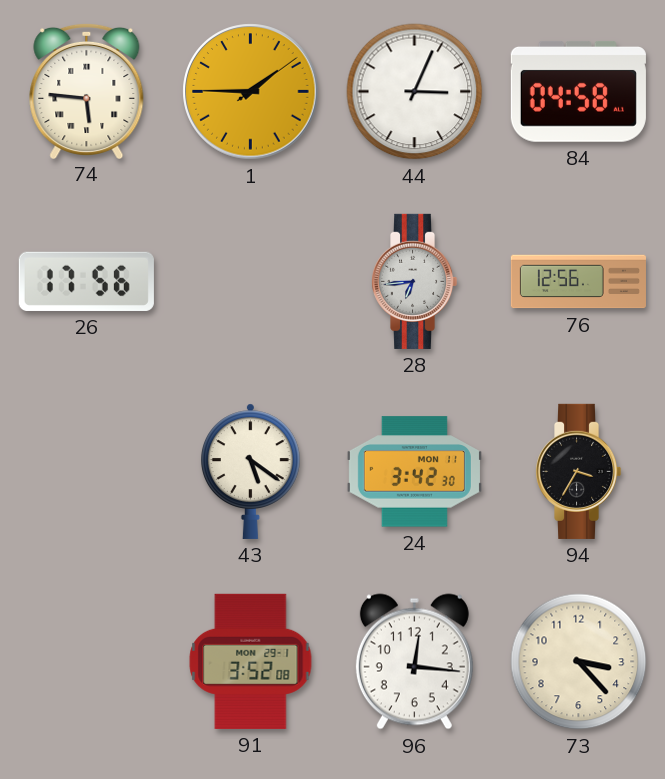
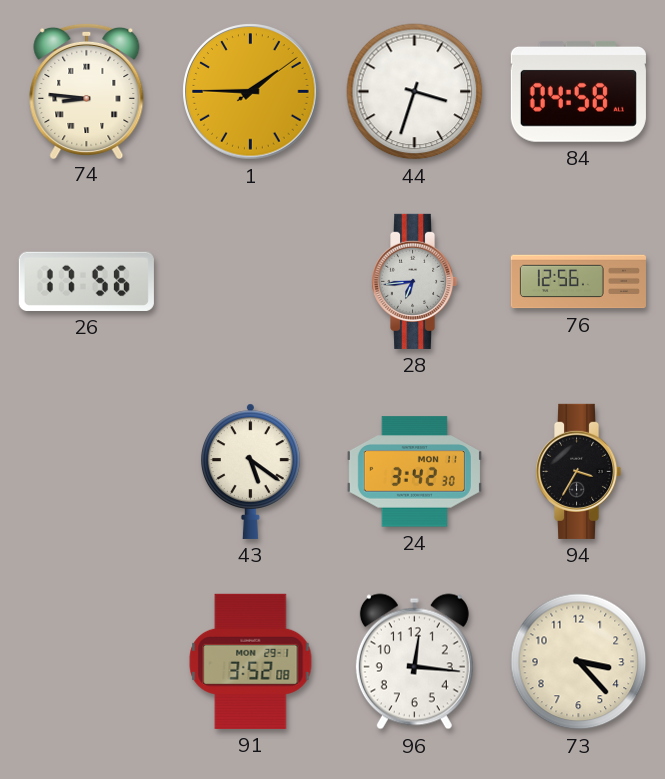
74: 5:46 -> 8:46
44: 3:04 -> 3:33
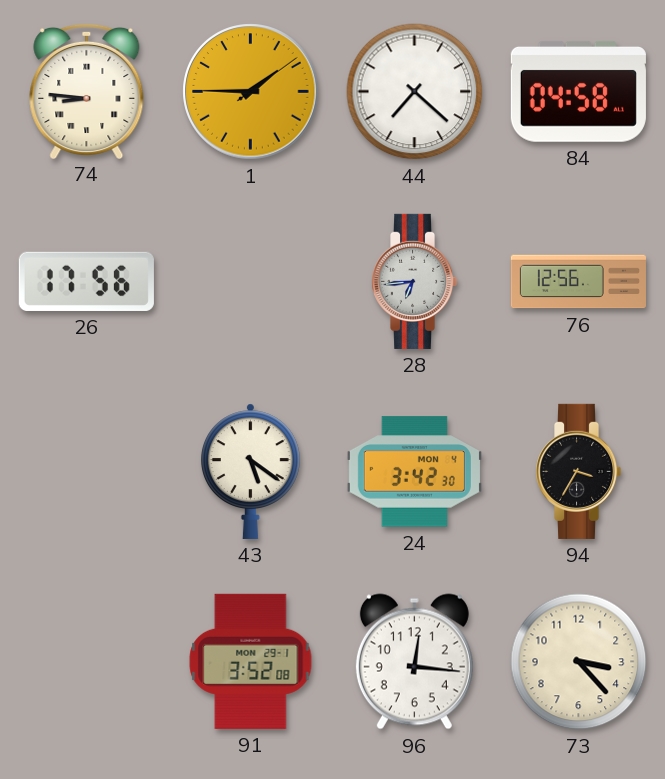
44: 3:33 -> 7:22
24 date: MON 11 -> MON 4
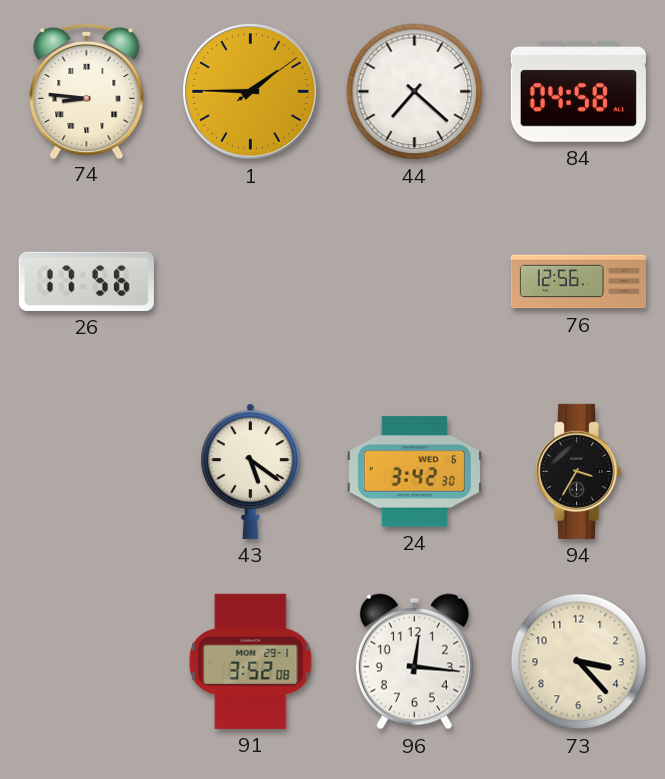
28: 6:44 -> none
24 date: MON 4 -> WED 6
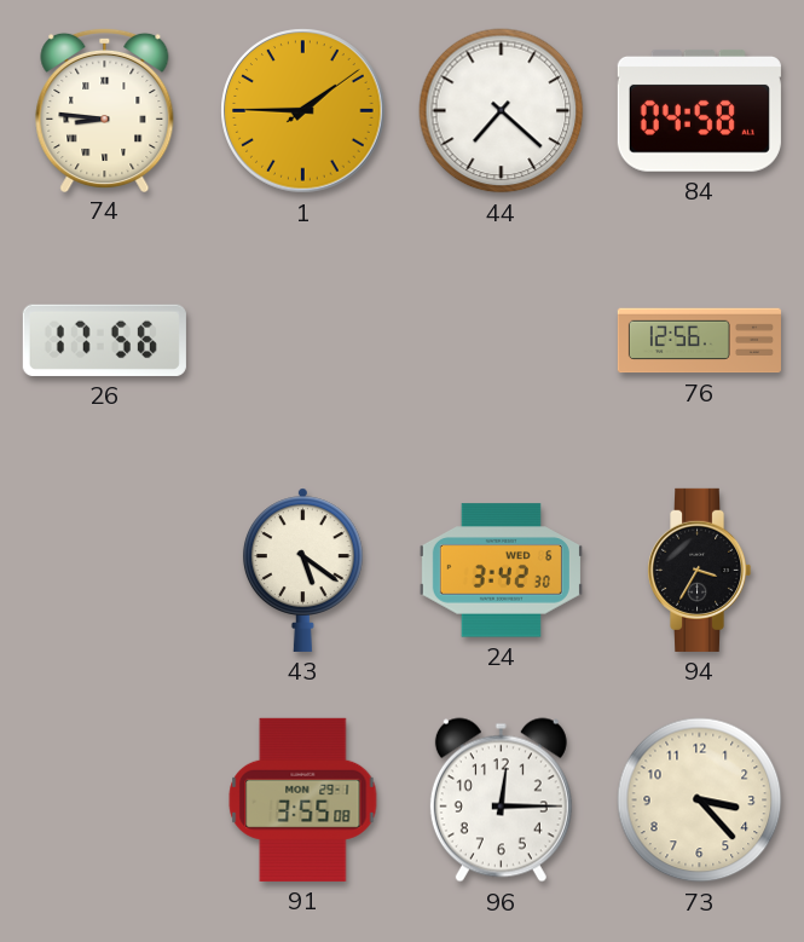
91: 3:52 -> 3:55
96: 12:16 -> 12:15
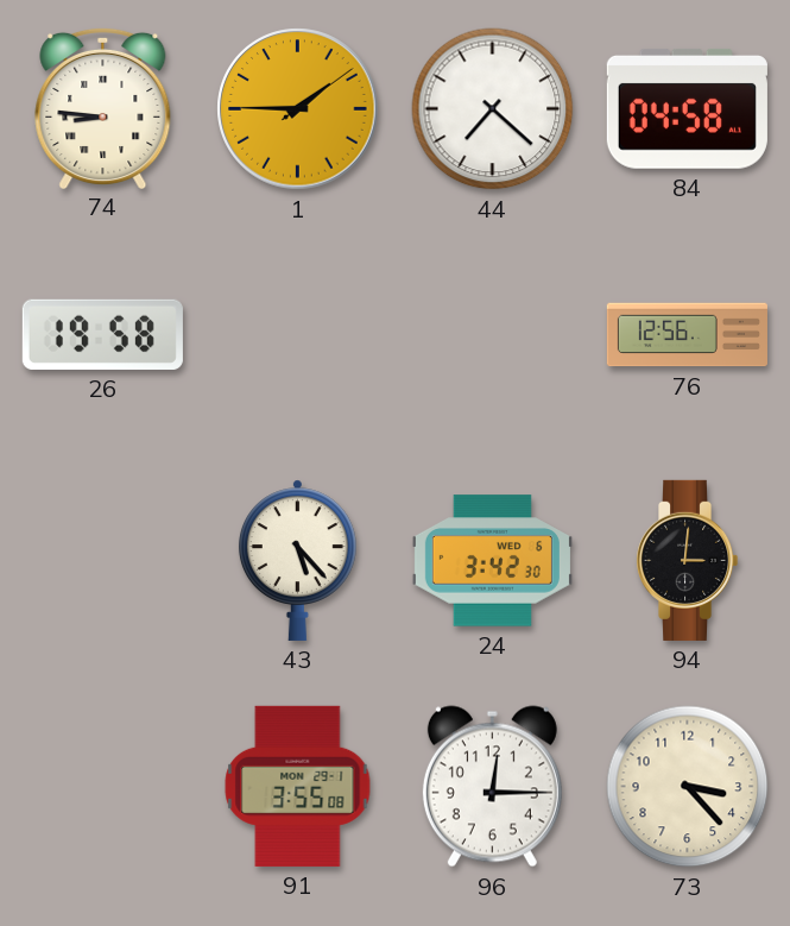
26: 17:56 -> 19:58
43: 5:21 -> 5:23
94: 3:35 -> 3:01
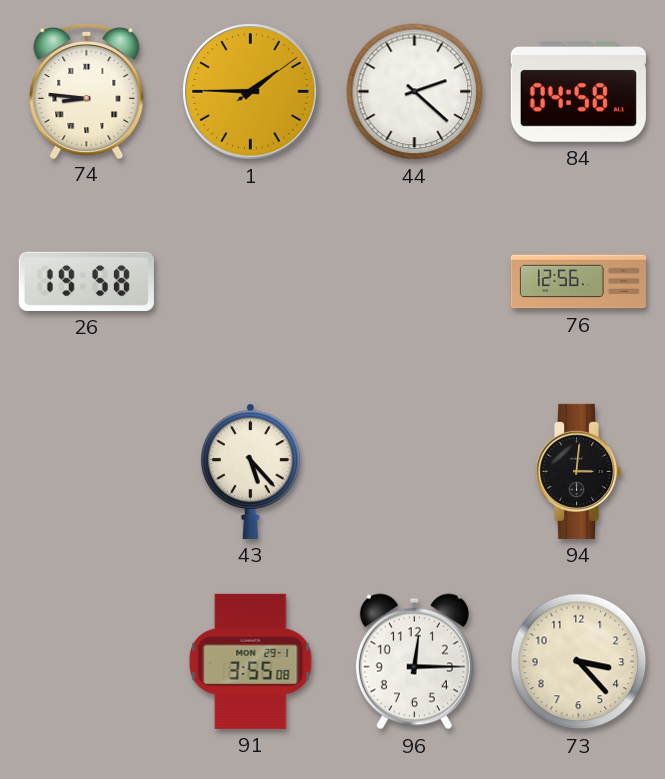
44: 7:22 -> 2:22
24: 3:42 -> none
